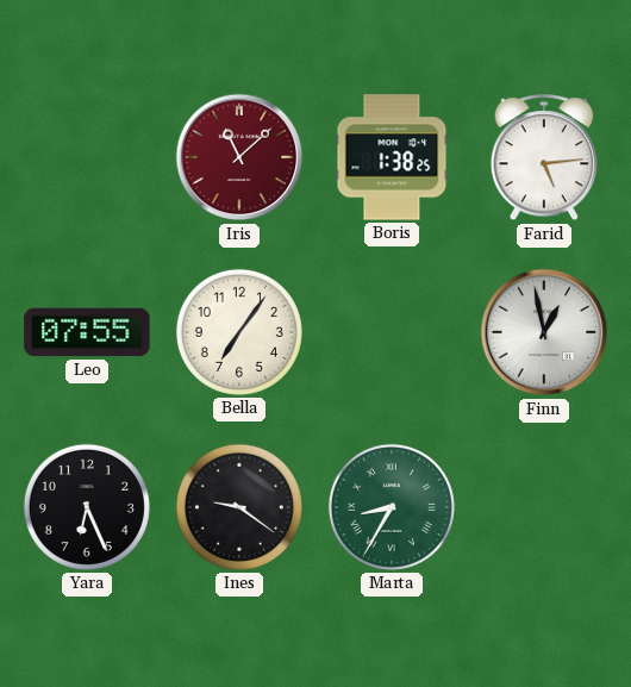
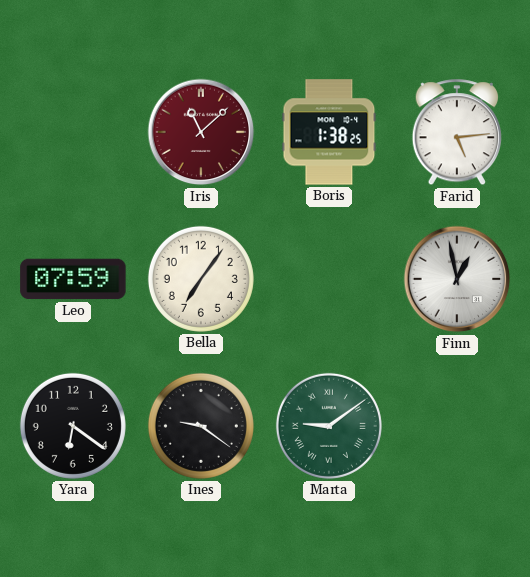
Leo: 07:55 -> 07:59
Yara: 6:26 -> 6:21
Marta: 8:35 -> 9:09
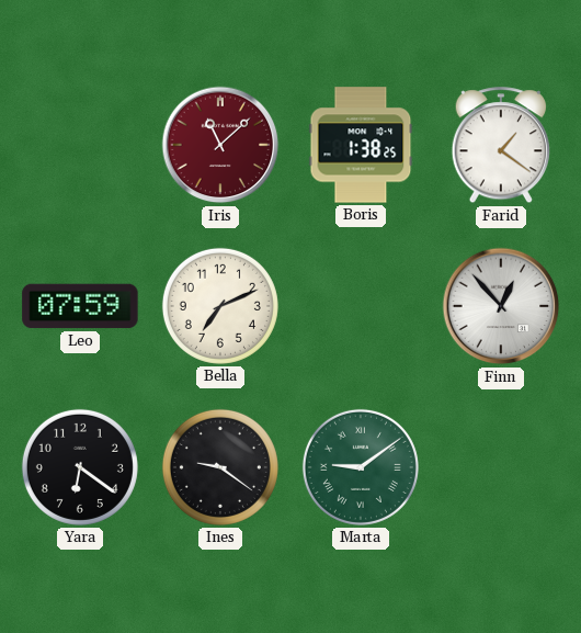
Farid: 5:14 -> 1:21
Bella: 7:06 -> 7:11
Finn: 12:58 -> 12:53
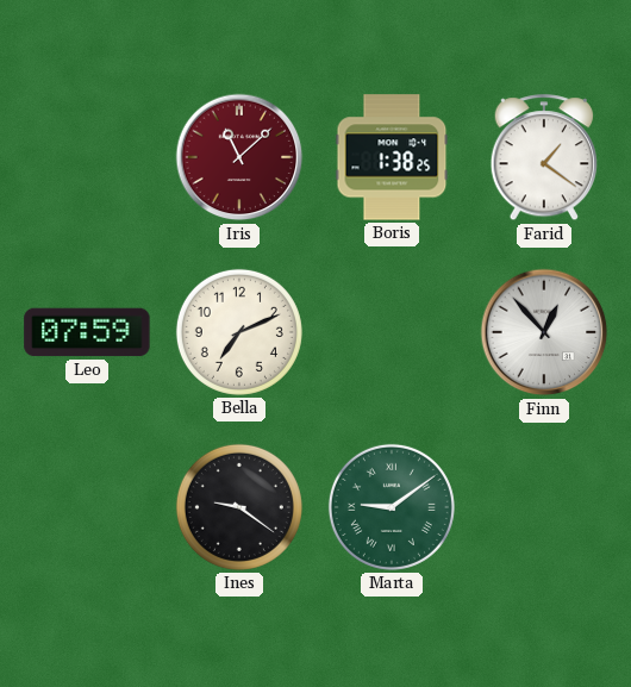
Yara: 6:21 -> none
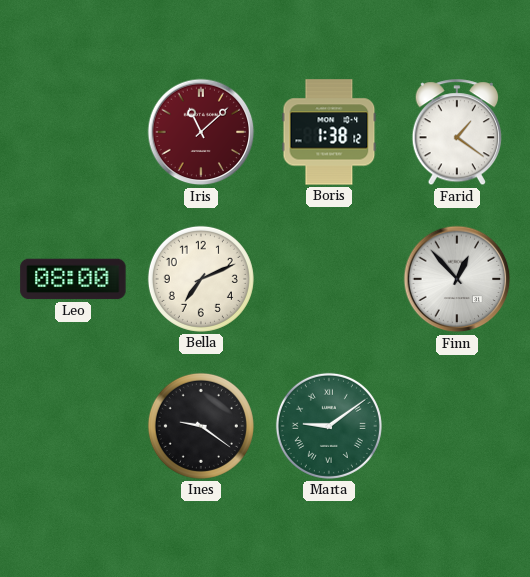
Boris: 1:38:25 -> 1:38:12
Leo: 07:59 -> 08:00
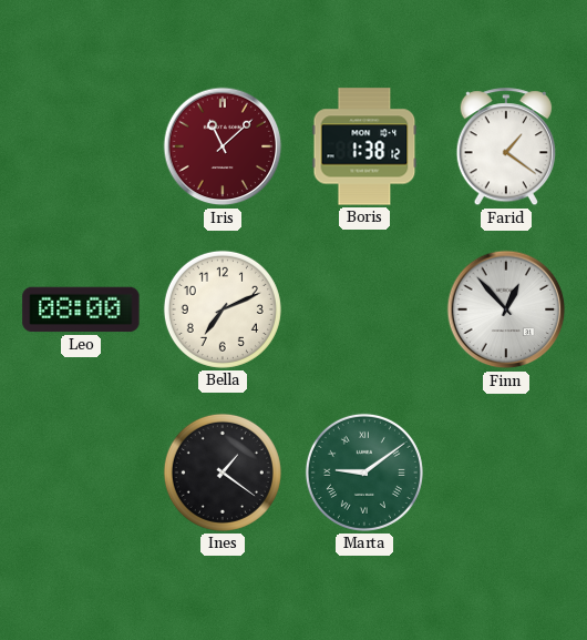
Ines: 9:21 -> 1:21
